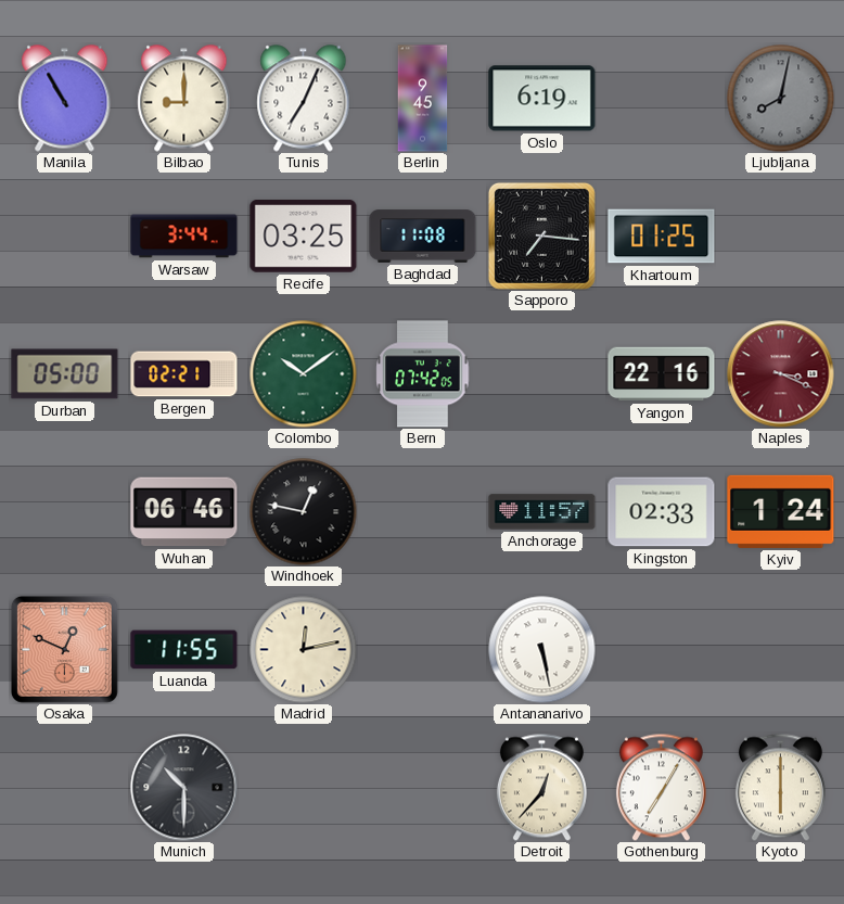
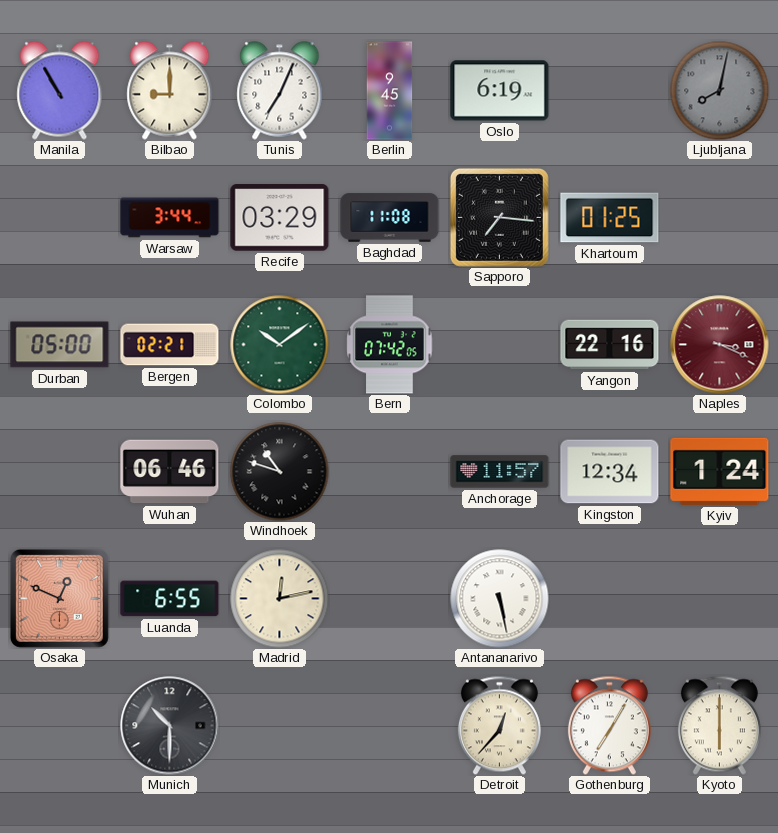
Recife: 03:25 -> 03:29
Windhoek: 12:47 -> 10:48
Kingston: 02:33 -> 12:34
Luanda: 11:55 -> 6:55
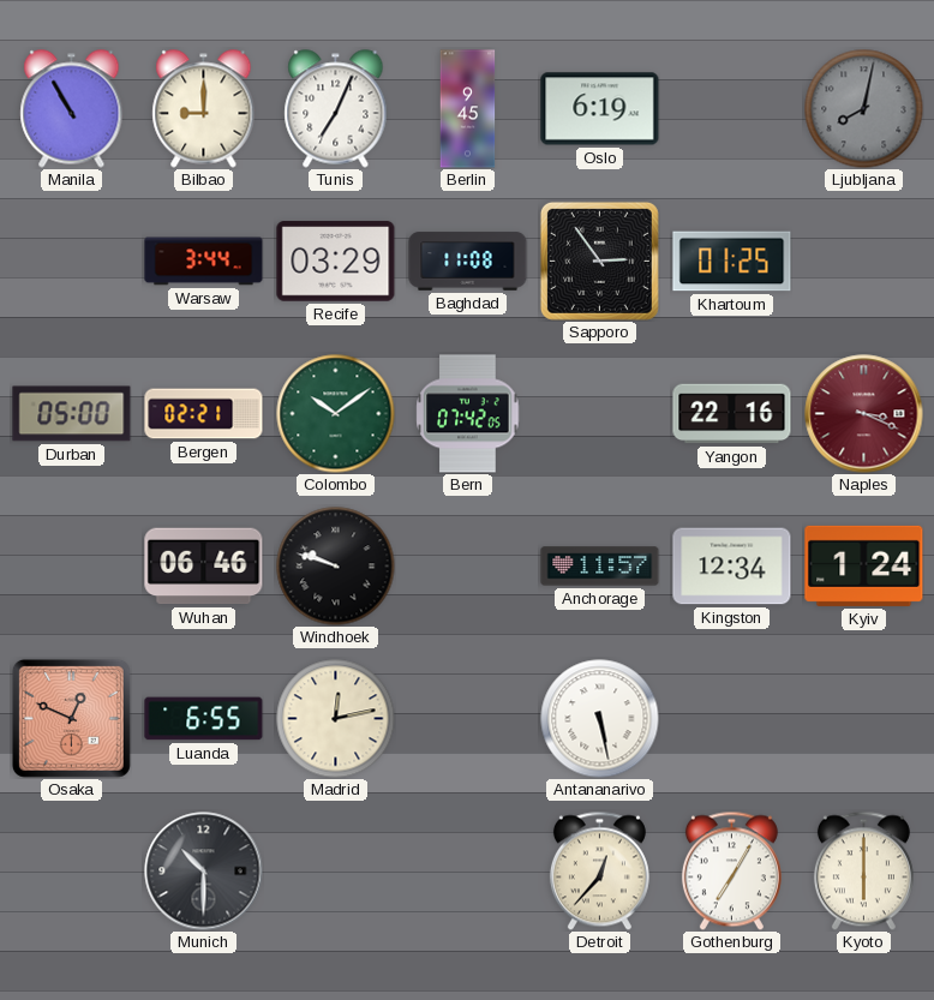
Sapporo: 7:16 -> 2:54
Windhoek: 10:48 -> 9:48
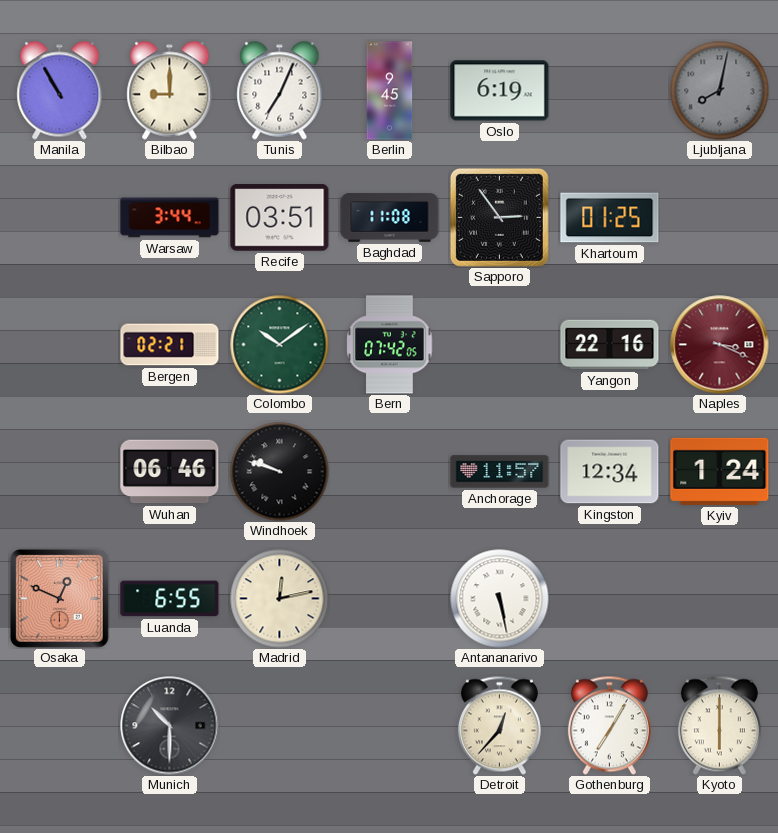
Recife: 03:29 -> 03:51
Durban: 05:00 -> none
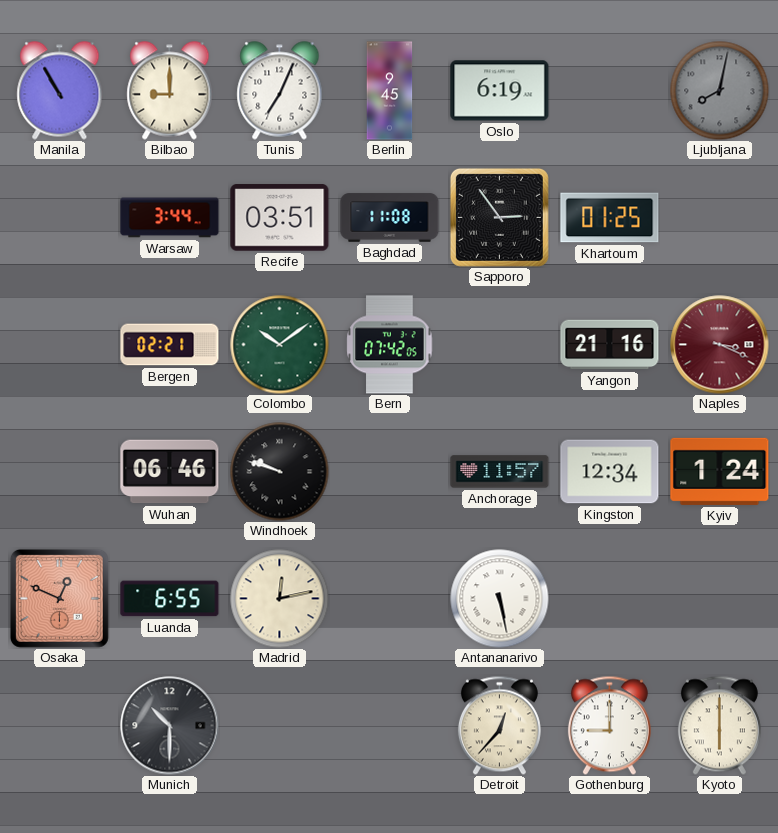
Yangon: 22:16 -> 21:16
Gothenburg: 7:05 -> 9:00
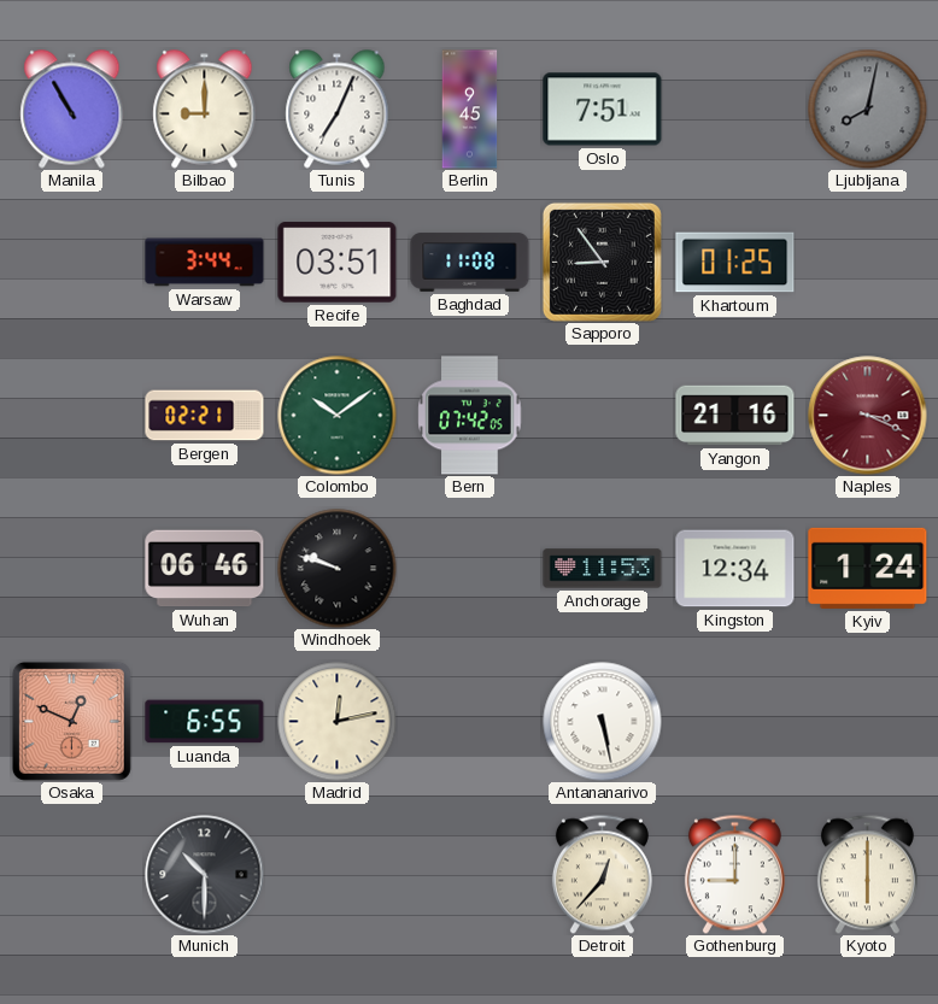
Oslo: 6:19 -> 7:51
Sapporo: 2:54 -> 8:54
Anchorage: 11:57 -> 11:53
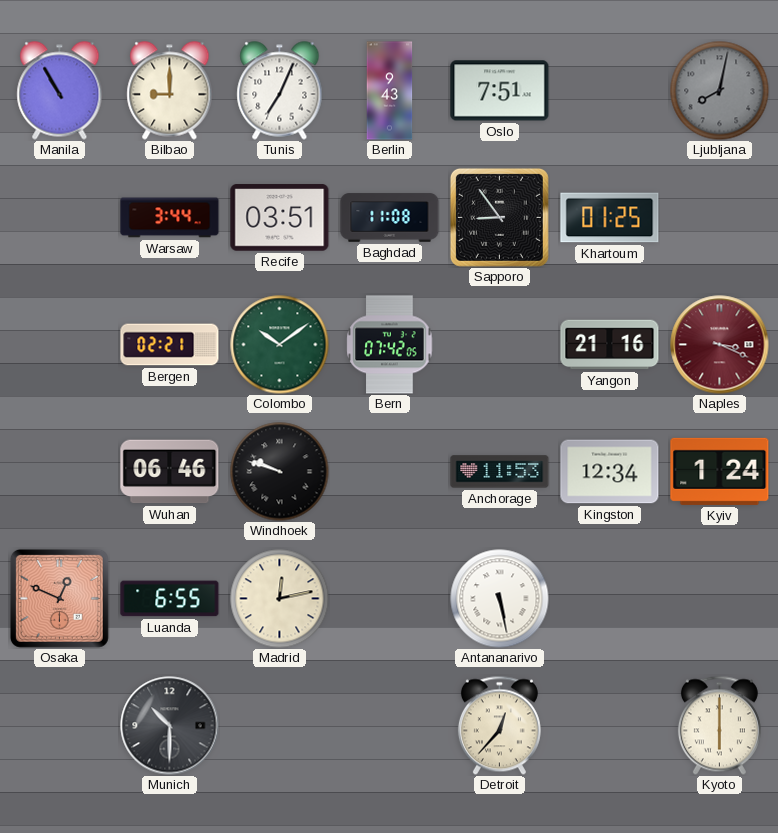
Berlin: 9:45 -> 9:43
Gothenburg: 9:00 -> none
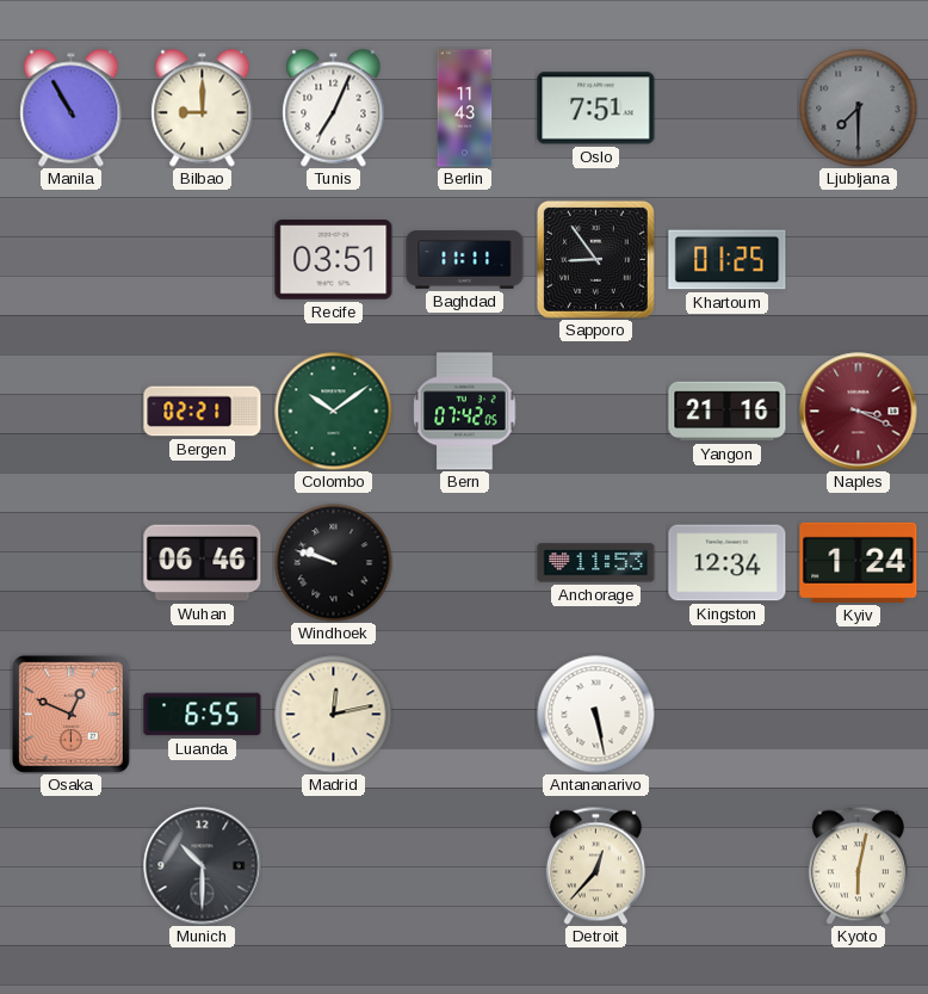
Berlin: 9:43 -> 11:43
Ljubljana: 8:02 -> 7:30
Warsaw: 3:44 -> none
Baghdad: 11:08 -> 11:11
Kyoto: 6:00 -> 6:02
